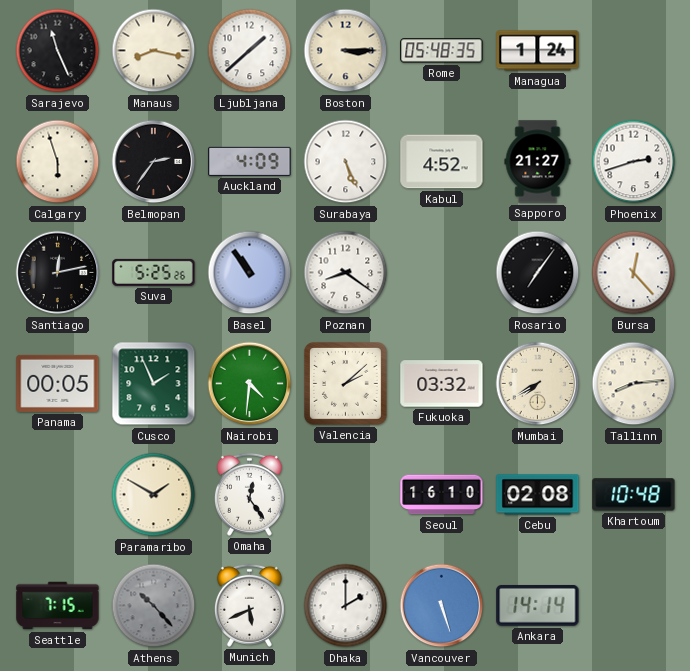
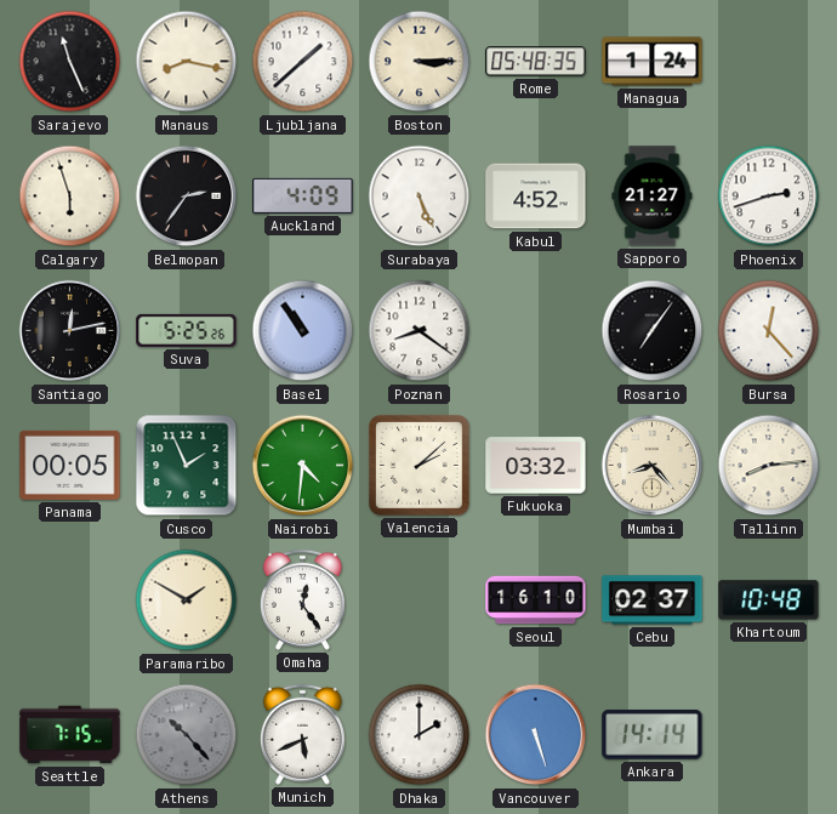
Mumbai: 7:40 -> 8:23
Cebu: 02:08 -> 02:37
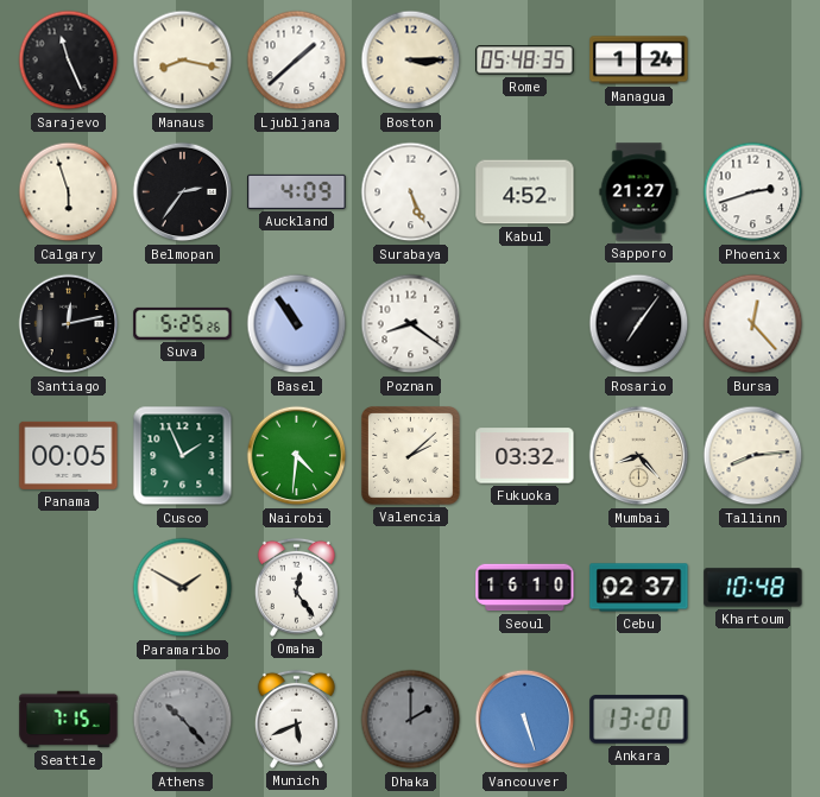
Dhaka dial: white -> grey
Ankara: 14:14 -> 13:20
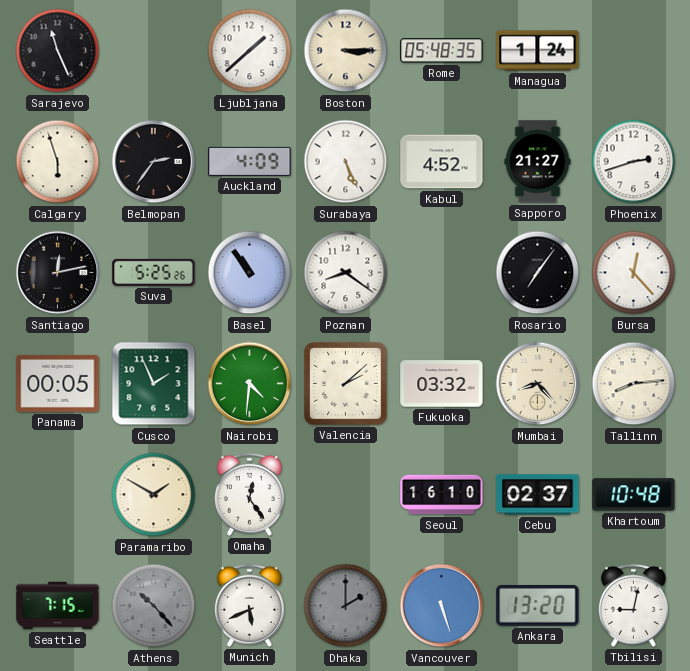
Manaus: 8:17 -> none
Tbilisi: none -> 9:02
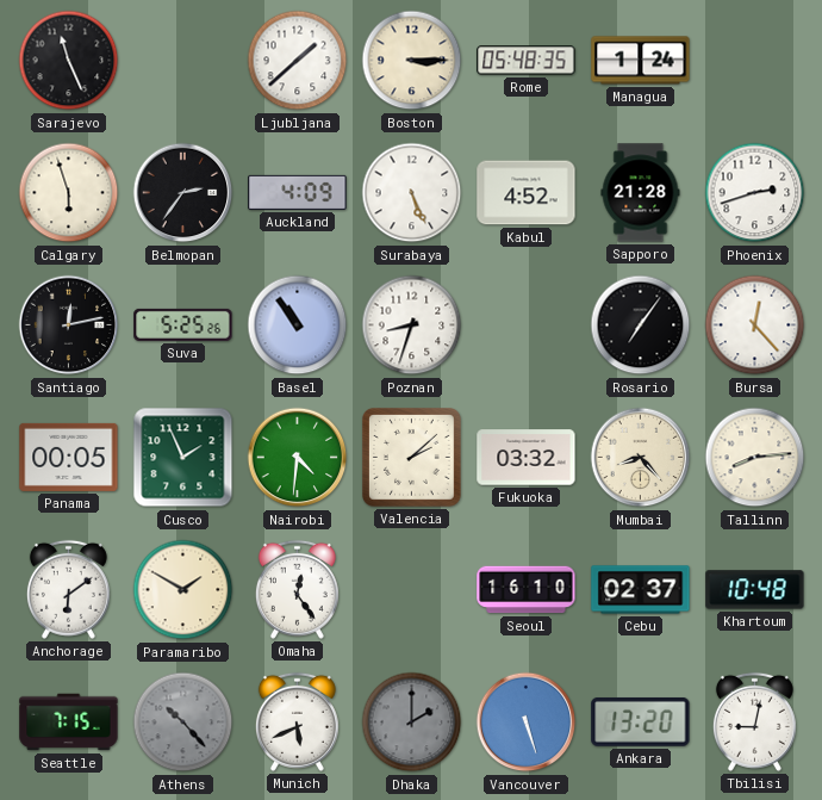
Sapporo: 21:27 -> 21:28
Poznan: 8:21 -> 8:33
Anchorage: none -> 6:09
